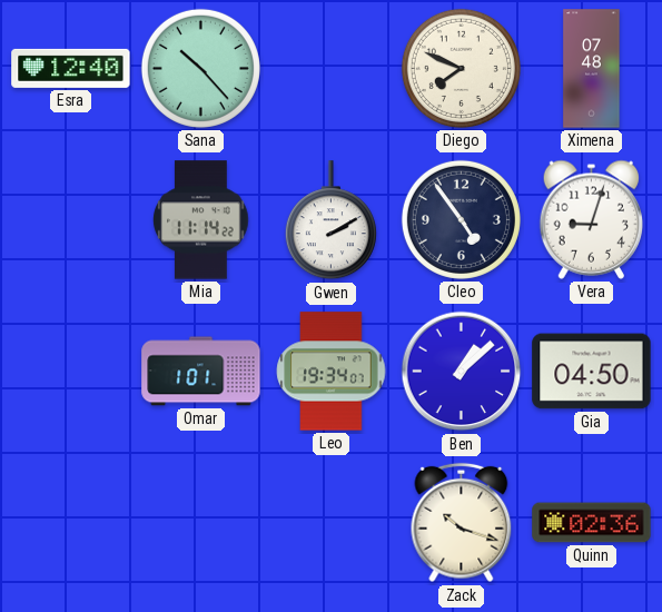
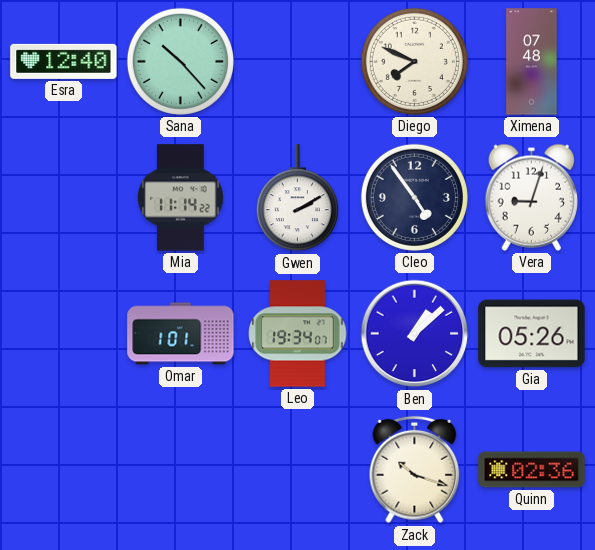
Gia: 04:50 -> 05:26
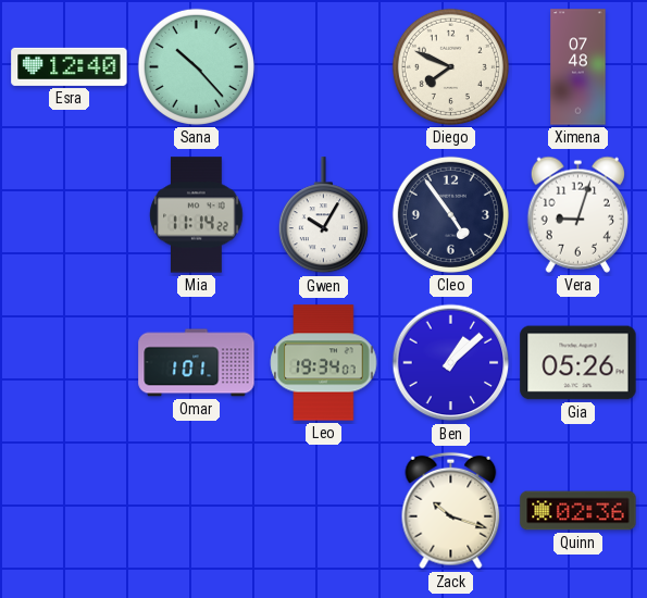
Gwen: 2:10 -> 10:05
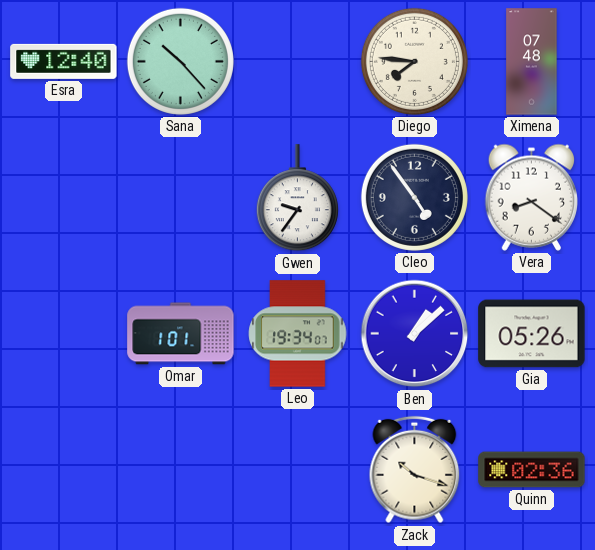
Diego: 7:49 -> 7:46
Mia: 11:14 -> none
Gwen: 10:05 -> 9:36
Vera: 9:03 -> 8:21
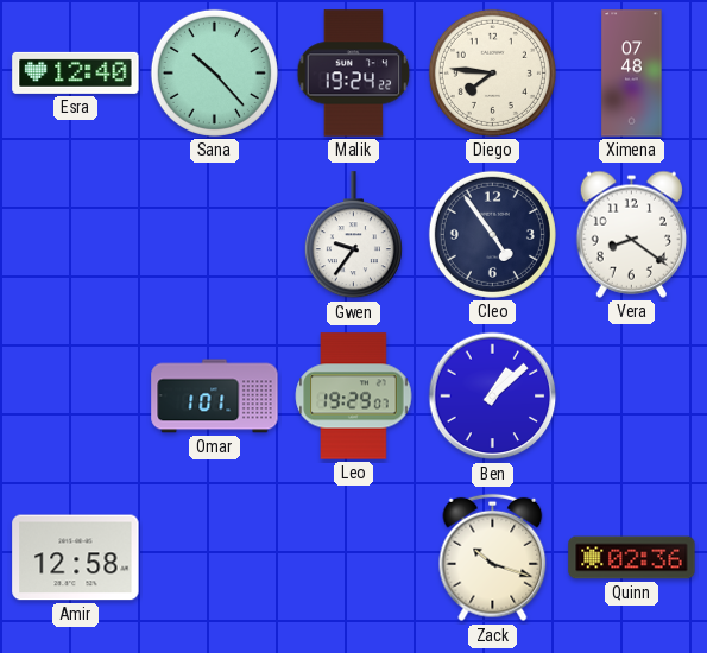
Malik: none -> 19:24
Leo: 19:34 -> 19:29
Gia: 05:26 -> none
Amir: none -> 12:58
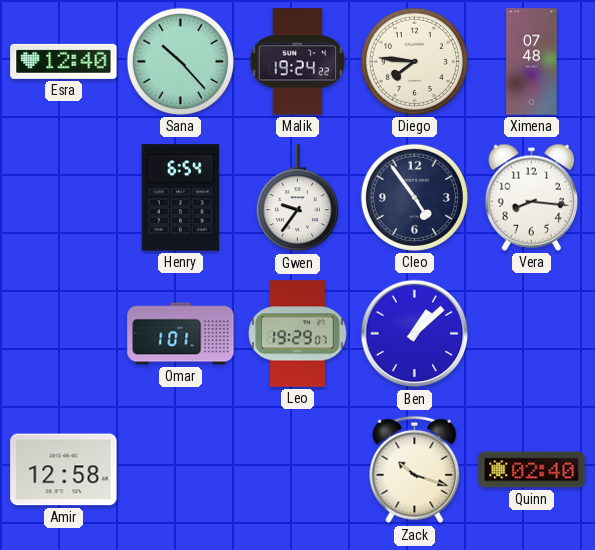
Henry: none -> 6:54
Vera: 8:21 -> 8:16
Quinn: 02:36 -> 02:40
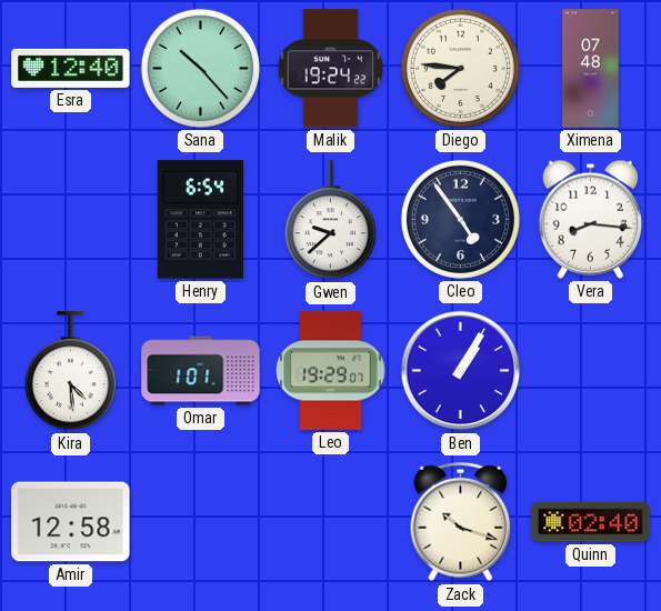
Gwen: 9:36 -> 9:38
Kira: none -> 4:29
Ben: 1:08 -> 1:05
